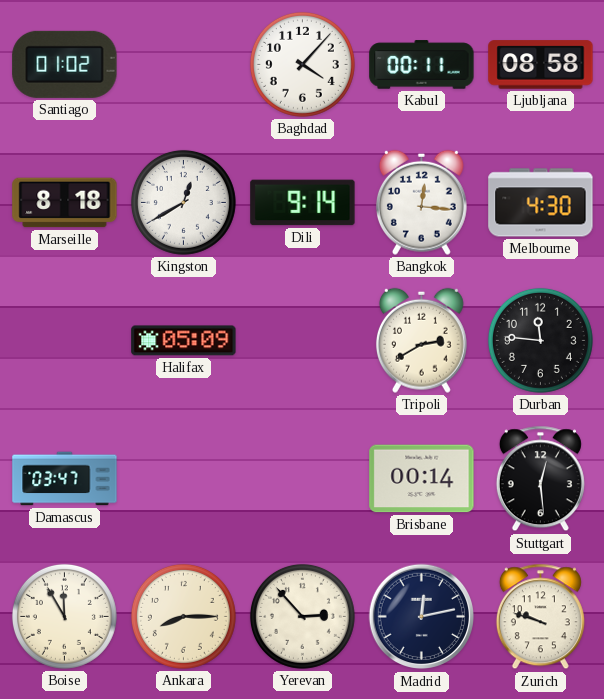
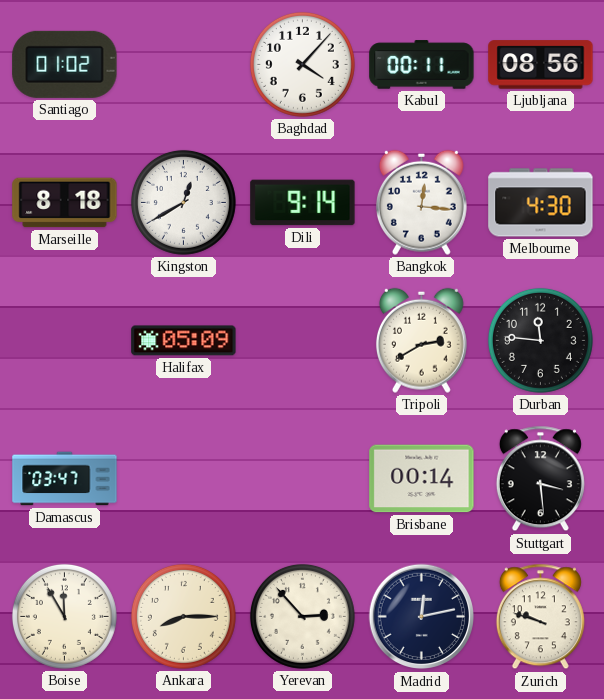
Ljubljana: 08:58 -> 08:56
Stuttgart: 12:29 -> 3:29
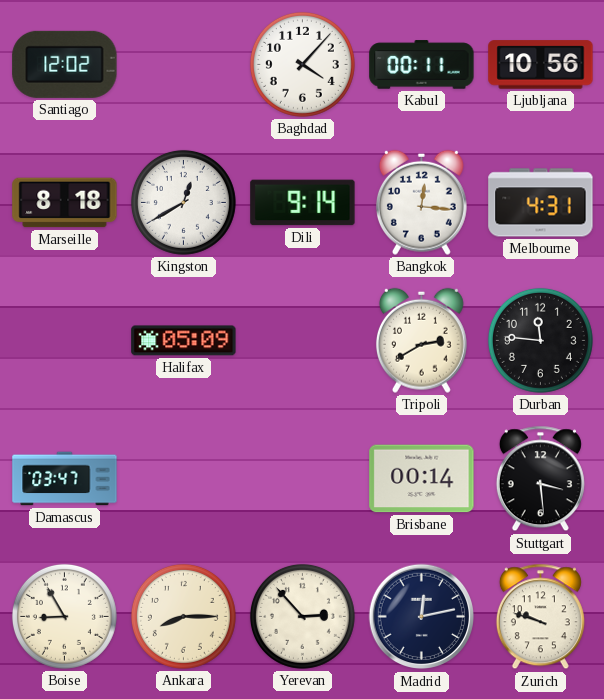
Santiago: 01:02 -> 12:02
Ljubljana: 08:56 -> 10:56
Melbourne: 4:30 -> 4:31
Boise: 11:55 -> 8:55
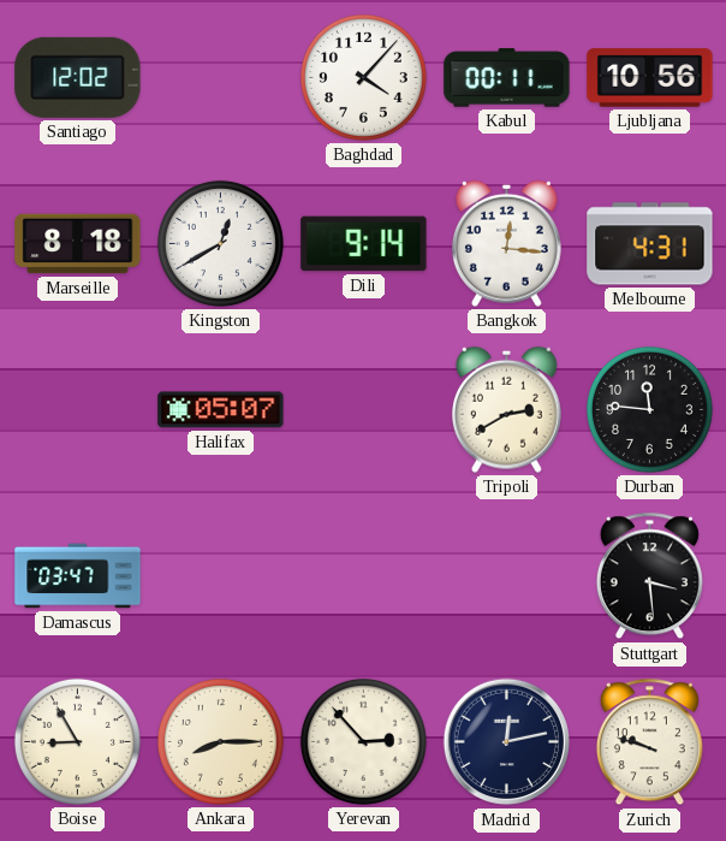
Halifax: 05:09 -> 05:07
Brisbane: 00:14 -> none
